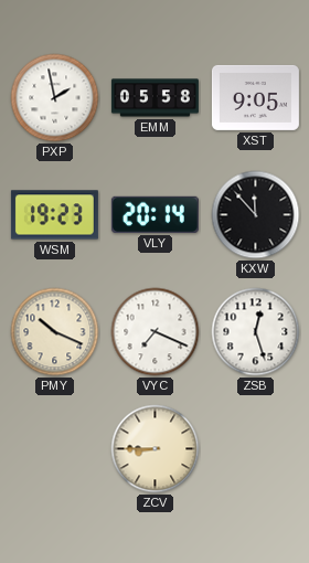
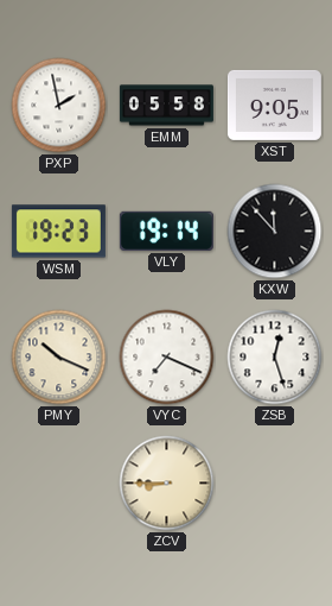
VLY: 20:14 -> 19:14
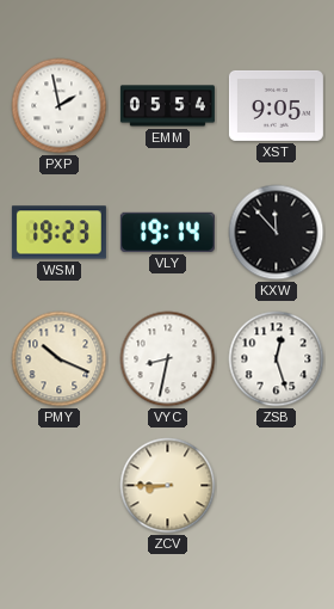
EMM: 05:58 -> 05:54
VYC: 7:19 -> 8:32
